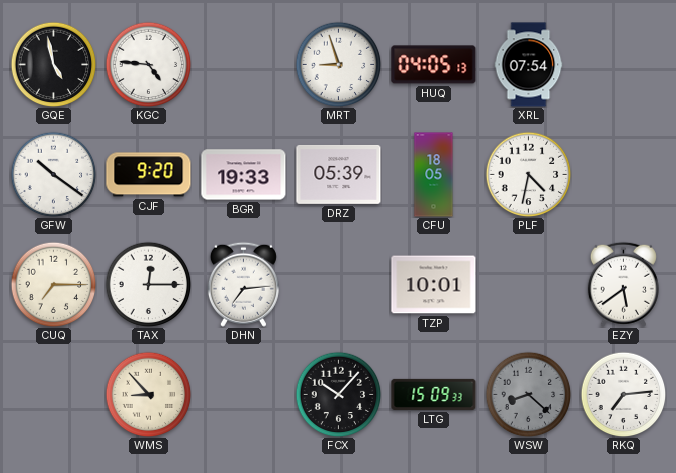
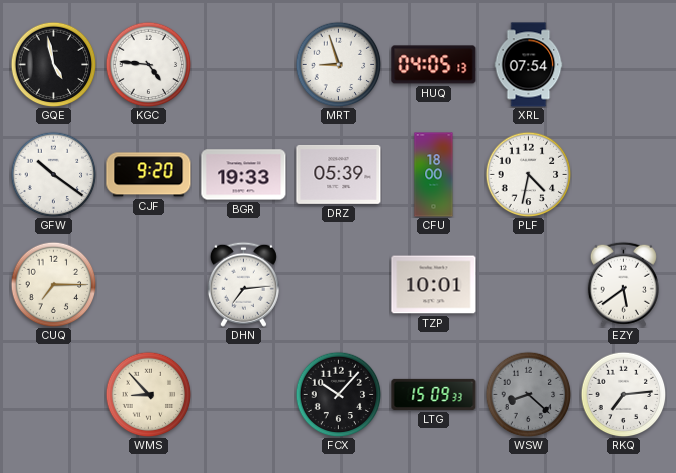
CFU: 18:05 -> 18:00
TAX: 12:15 -> none
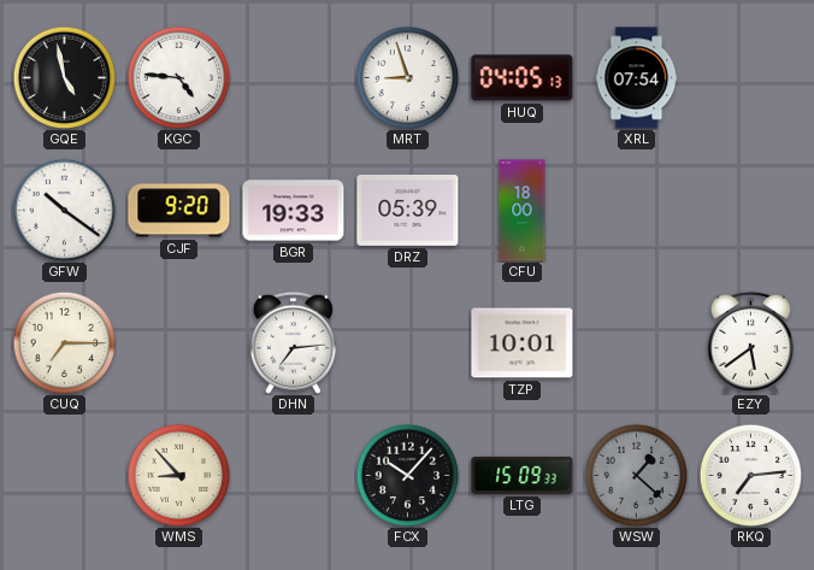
PLF: 4:32 -> none
WSW: 8:22 -> 1:22
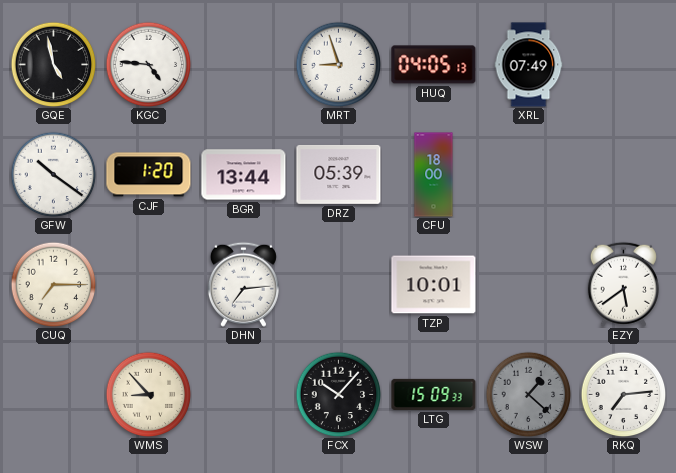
XRL: 07:54 -> 07:49
CJF: 9:20 -> 1:20
BGR: 19:33 -> 13:44
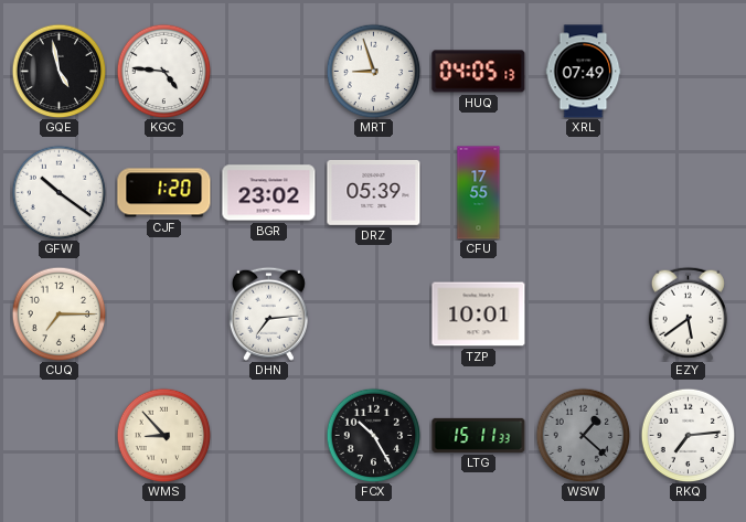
BGR: 13:44 -> 23:02
CFU: 18:00 -> 17:55
FCX: 10:07 -> 10:25
LTG: 15:09 -> 15:11
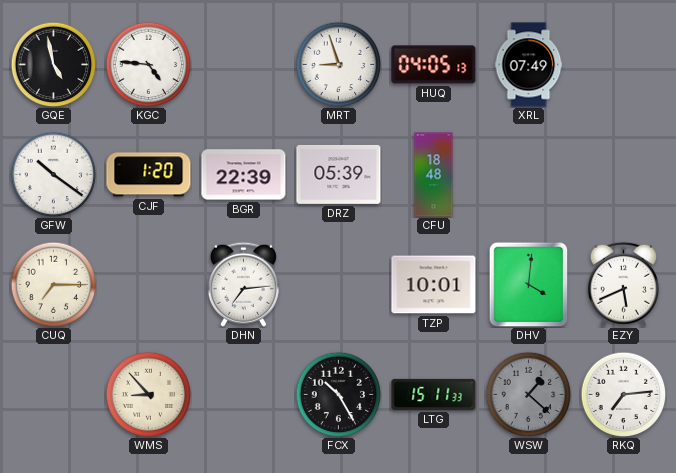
BGR: 23:02 -> 22:39
CFU: 17:55 -> 18:48
DHV: none -> 4:01
EZY: 5:39 -> 5:41
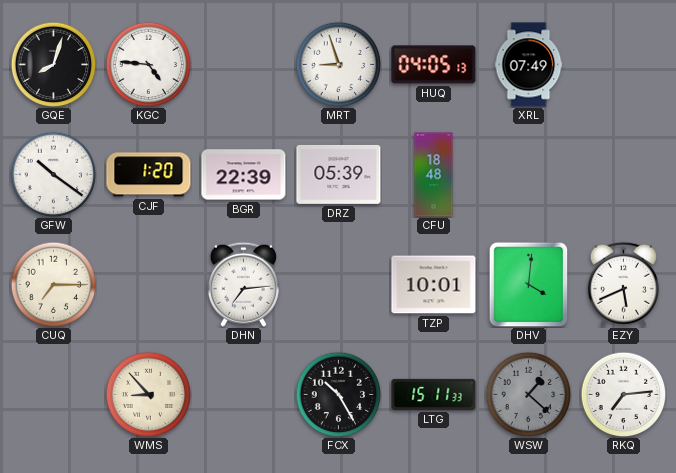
GQE: 4:58 -> 8:03
